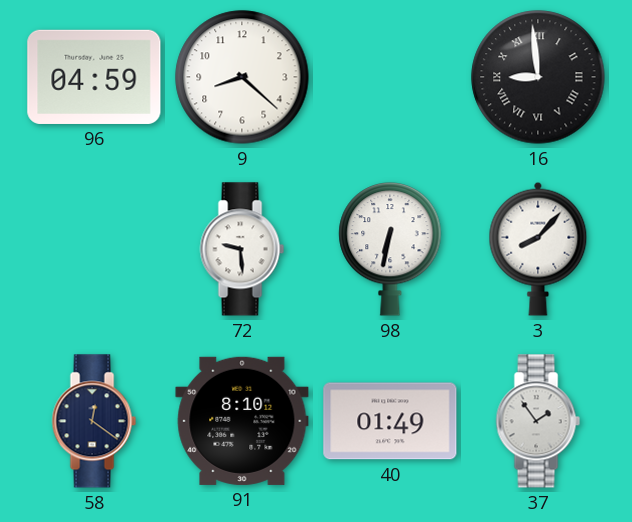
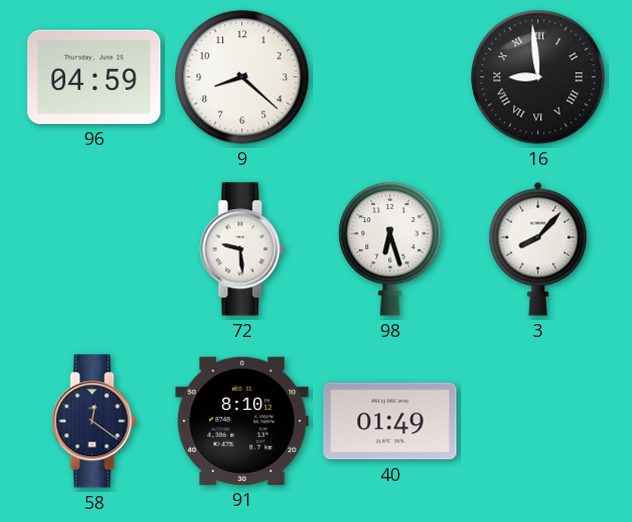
98: 6:32 -> 6:27
37: 1:54 -> none
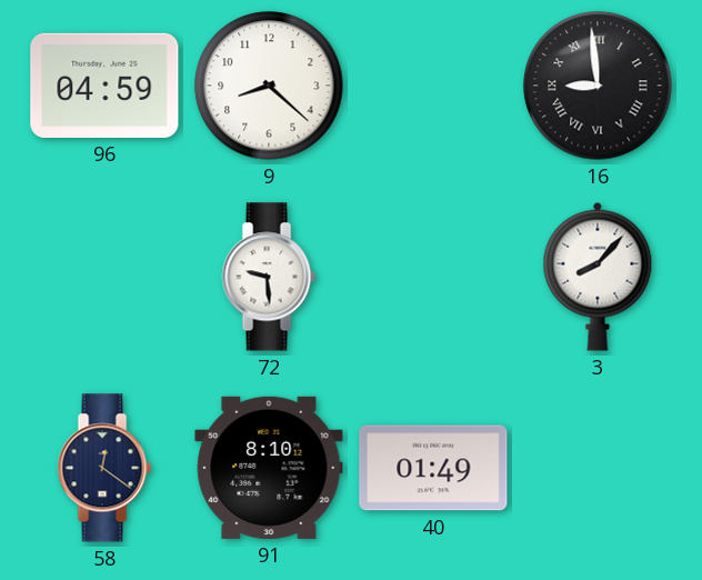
98: 6:27 -> none
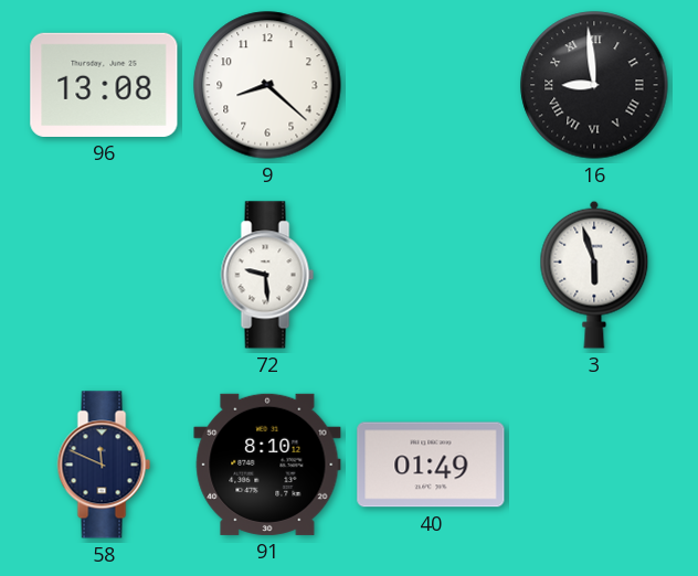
96: 04:59 -> 13:08
3: 8:07 -> 5:57
58: 12:21 -> 11:49
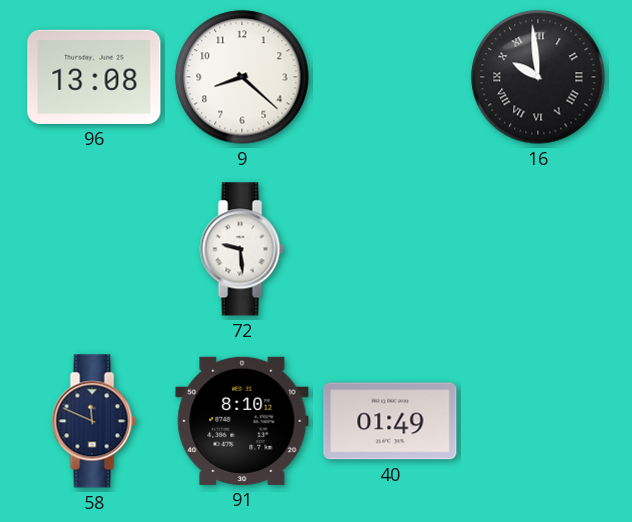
16: 8:59 -> 9:59
3: 5:57 -> none
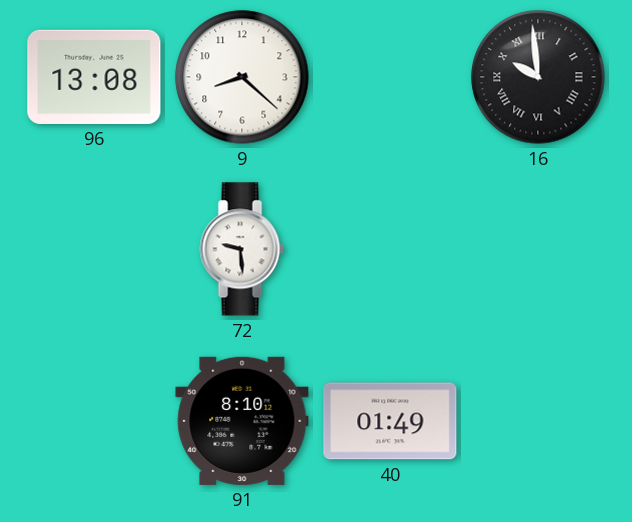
58: 11:49 -> none
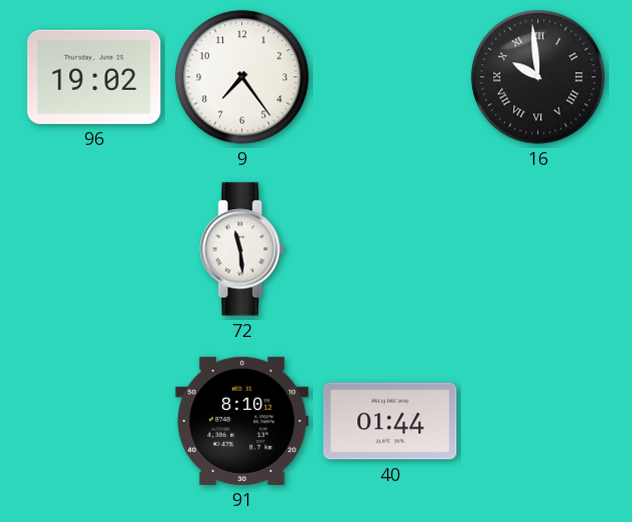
96: 13:08 -> 19:02
9: 8:22 -> 7:24
72: 9:29 -> 11:29
40: 01:49 -> 01:44
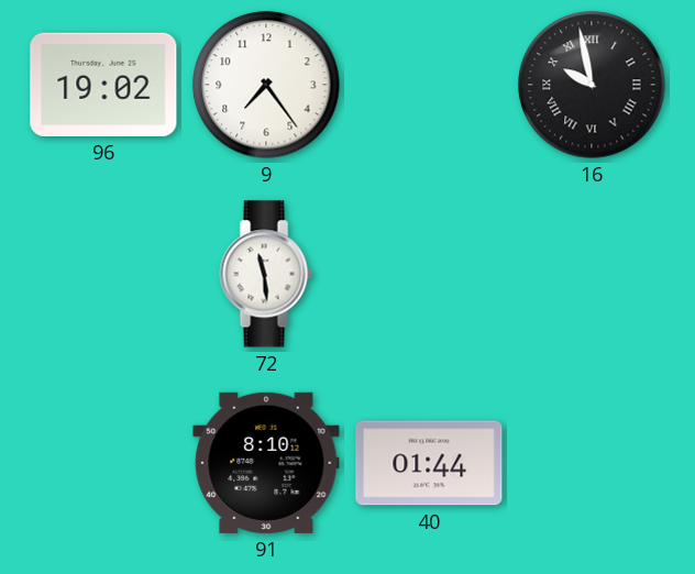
16: 9:59 -> 9:58
